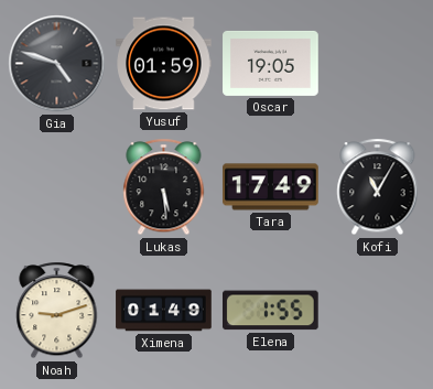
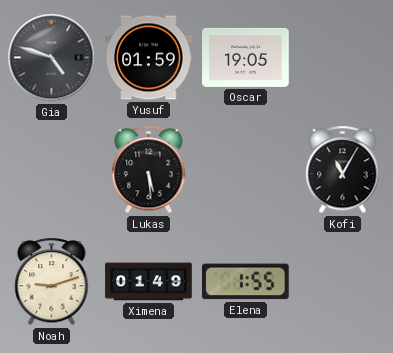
Tara: 17:49 -> none
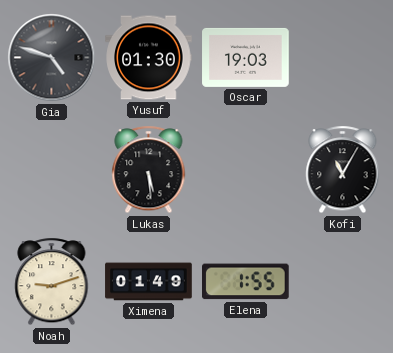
Yusuf: 01:59 -> 01:30
Oscar: 19:05 -> 19:03
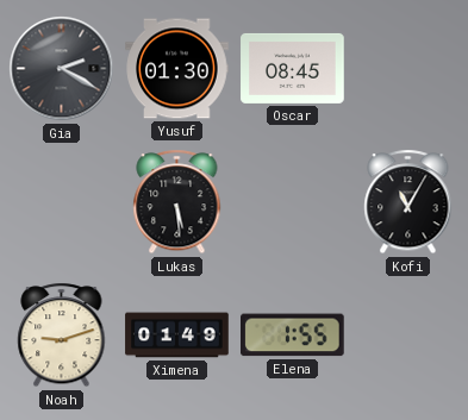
Gia: 4:48 -> 2:20
Oscar: 19:03 -> 08:45
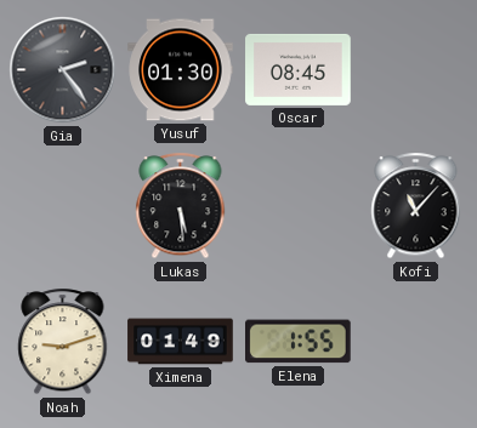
Gia: 2:20 -> 2:24
Kofi: 11:05 -> 11:07
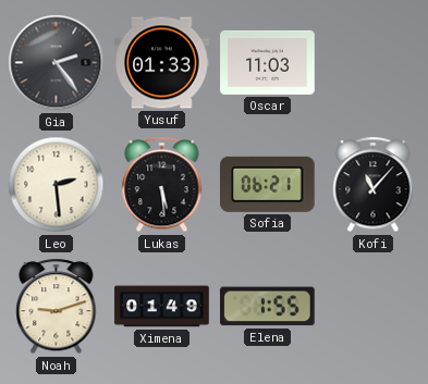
Yusuf: 01:30 -> 01:33
Oscar: 08:45 -> 11:03
Leo: none -> 2:29
Sofia: none -> 06:21
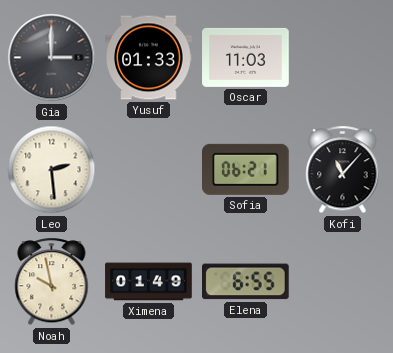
Gia: 2:24 -> 3:00
Lukas: 5:29 -> none
Noah: 9:12 -> 9:58
Elena: 1:55 -> 6:55
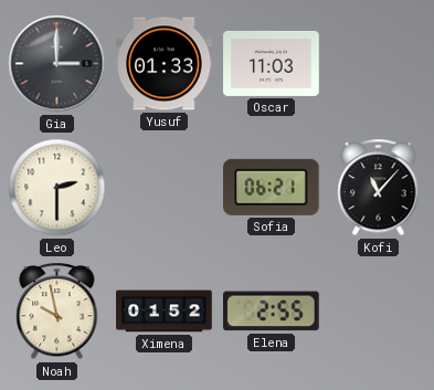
Leo: 2:29 -> 2:30
Ximena: 01:49 -> 01:52
Elena: 6:55 -> 2:55
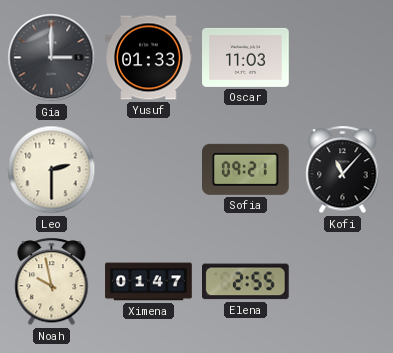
Sofia: 06:21 -> 09:21
Ximena: 01:52 -> 01:47
